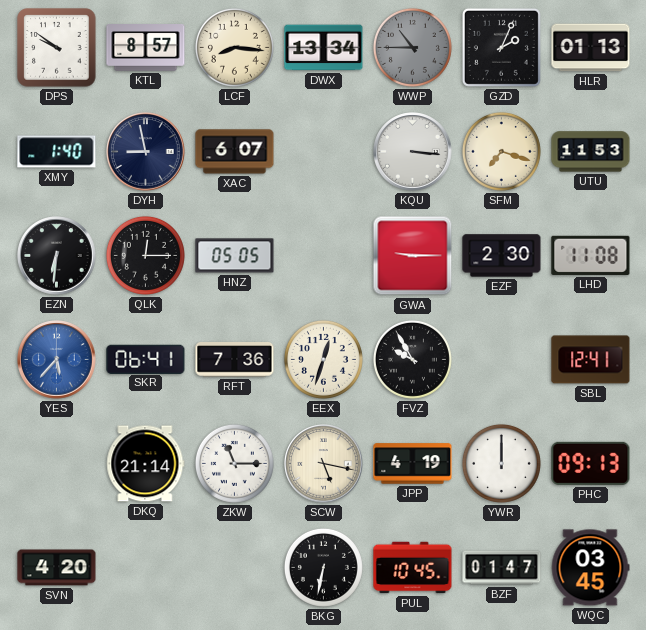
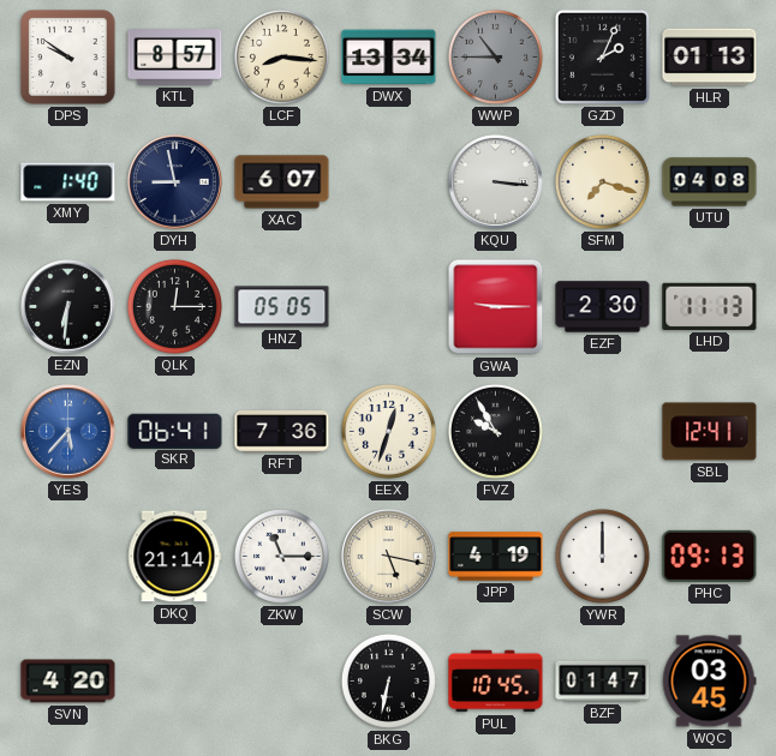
UTU: 11:53 -> 04:08
LHD: 11:08 -> 11:13
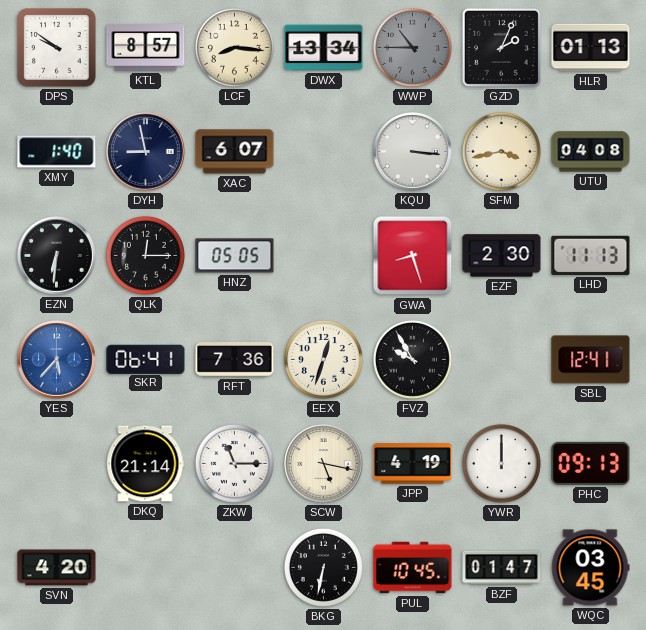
SFM: 7:18 -> 3:43
GWA: 9:15 -> 8:27
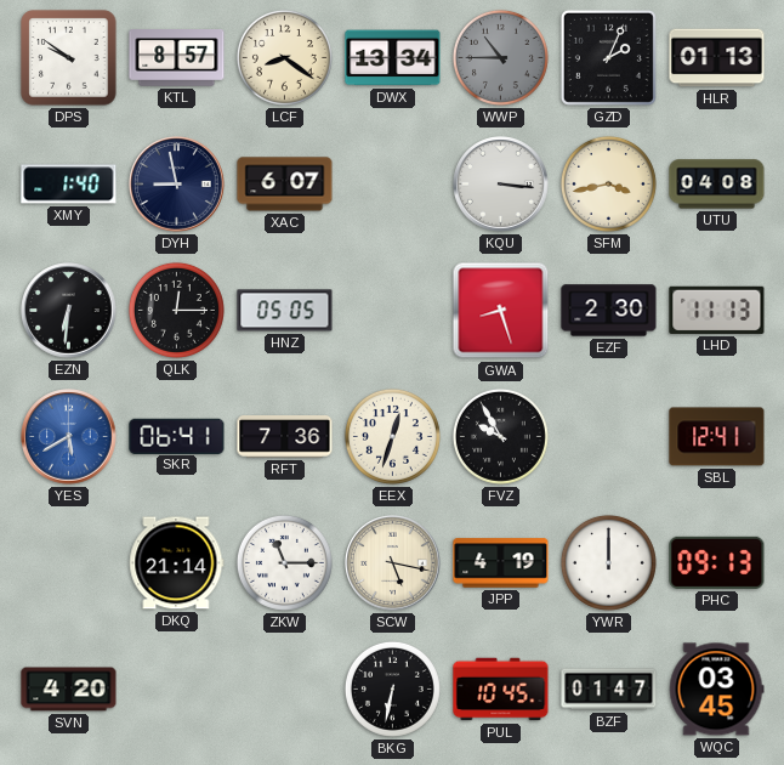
LCF: 8:16 -> 8:21
YES: 5:37 -> 5:40
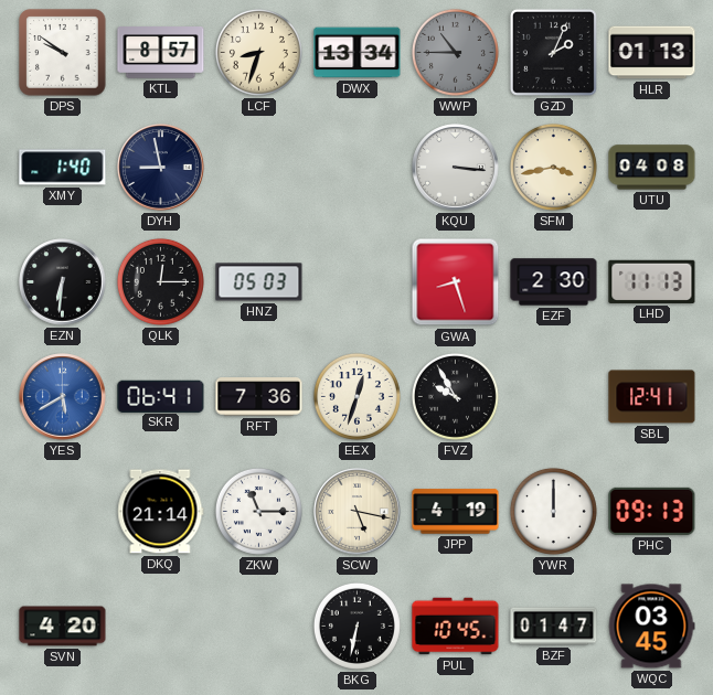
LCF: 8:21 -> 8:33
XAC: 6:07 -> none
HNZ: 05:05 -> 05:03
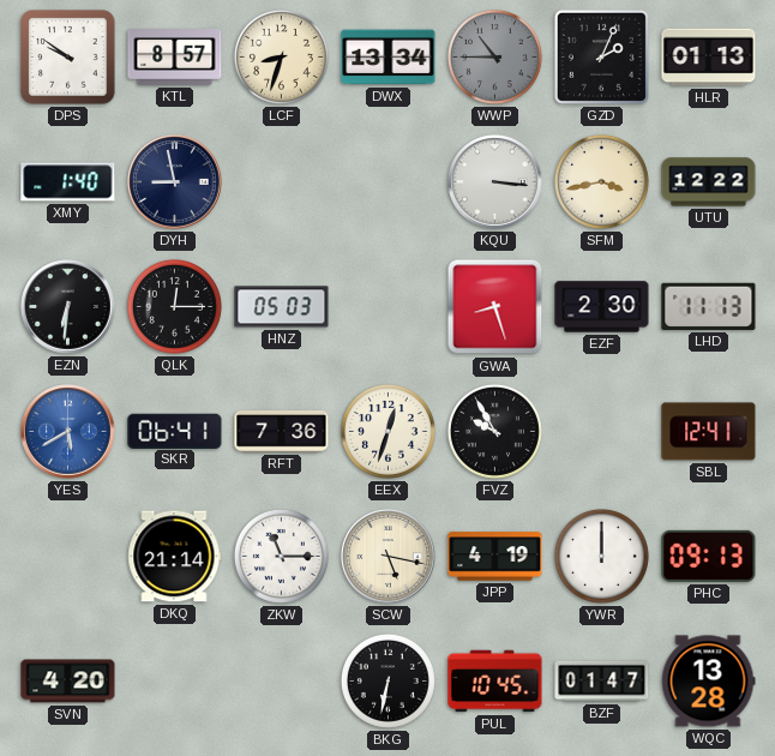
UTU: 04:08 -> 12:22
WQC: 03:45 -> 13:28
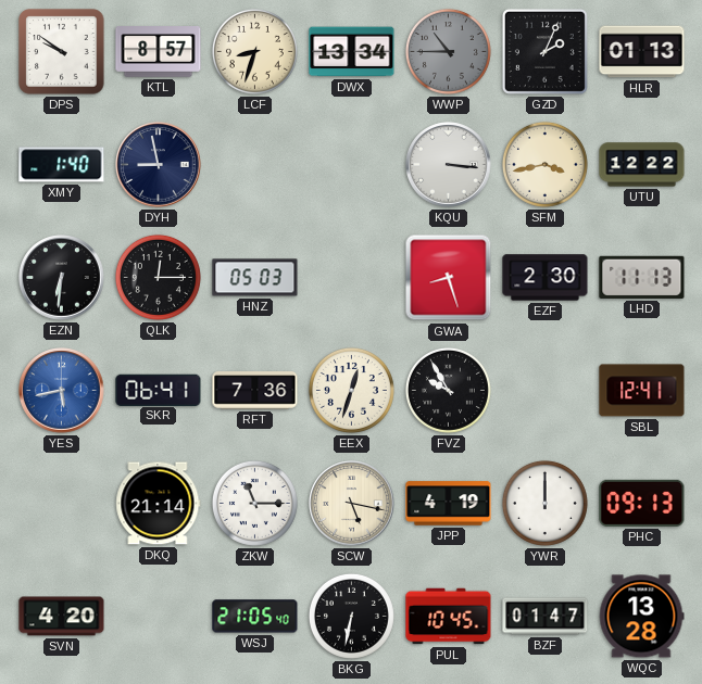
YES: 5:40 -> 5:43
WSJ: none -> 21:05
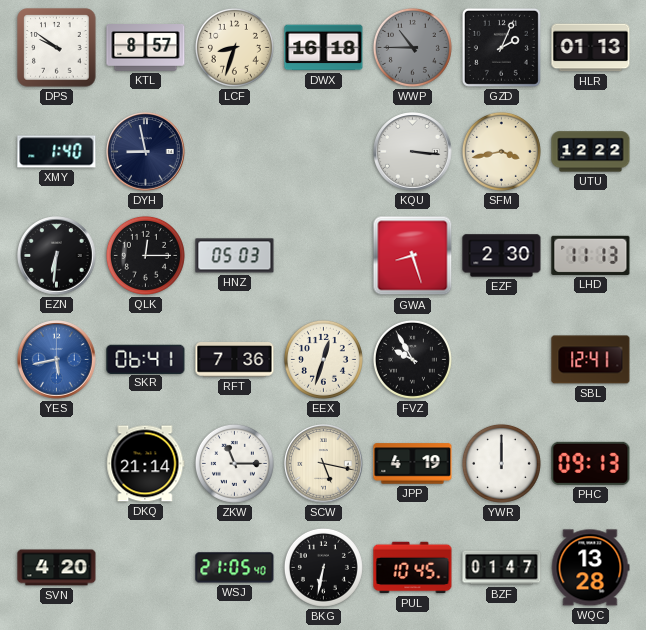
DWX: 13:34 -> 16:18
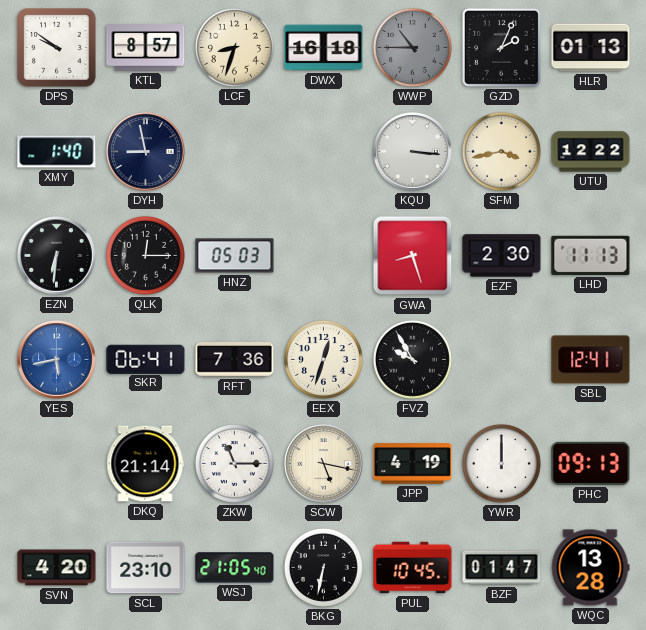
SCL: none -> 23:10
